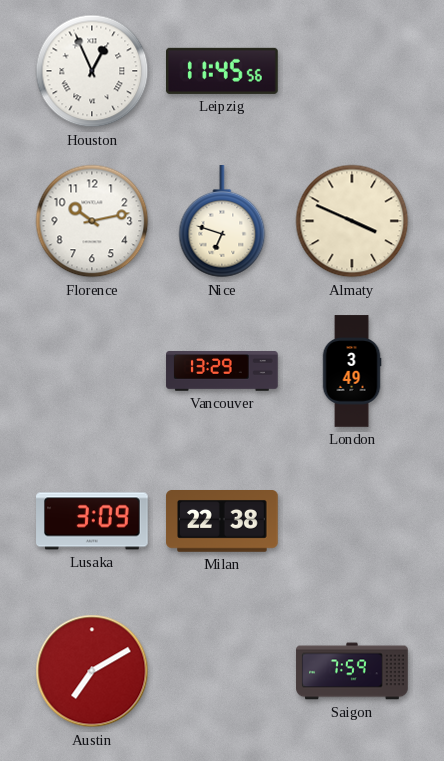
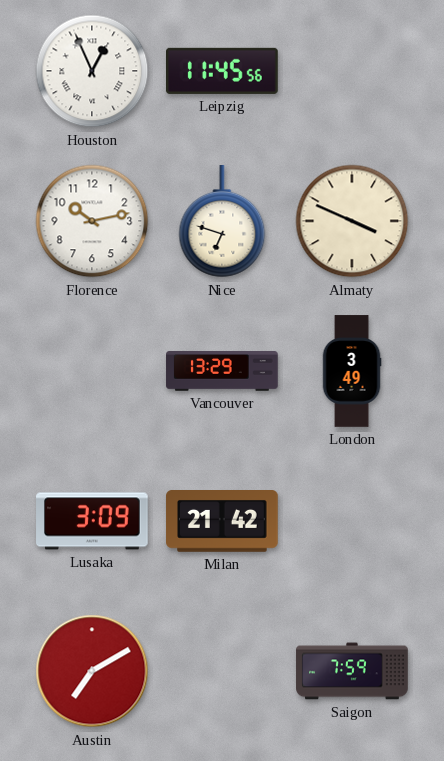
Milan: 22:38 -> 21:42
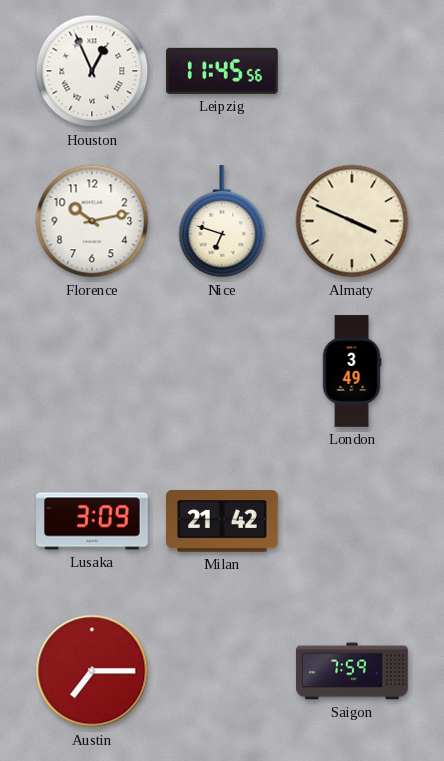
Vancouver: 13:29 -> none
Austin: 7:10 -> 7:15
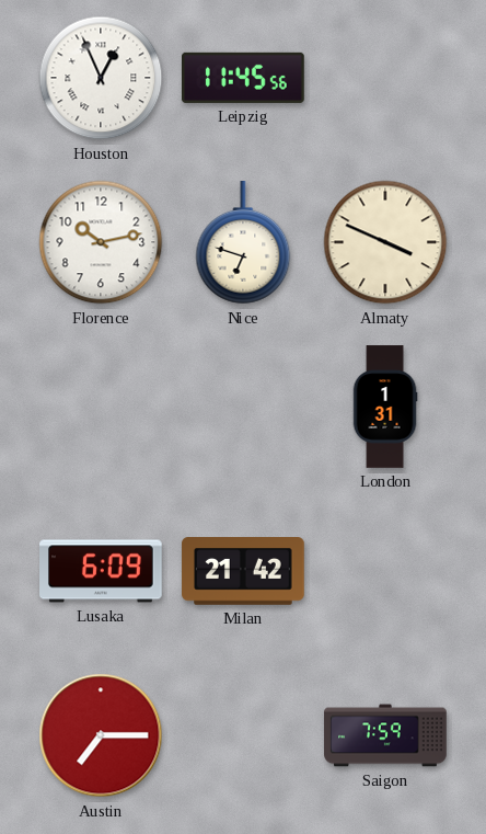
London: 3:49 -> 1:31
Lusaka: 3:09 -> 6:09
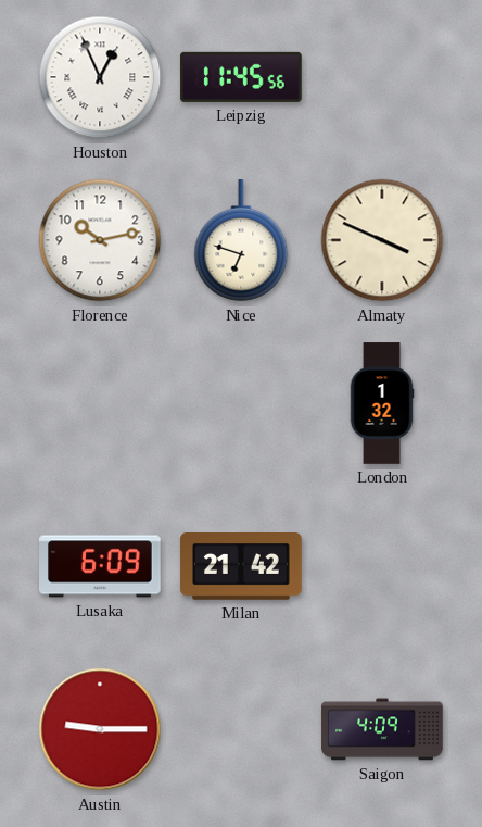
London: 1:31 -> 1:32
Austin: 7:15 -> 9:15
Saigon: 7:59 -> 4:09
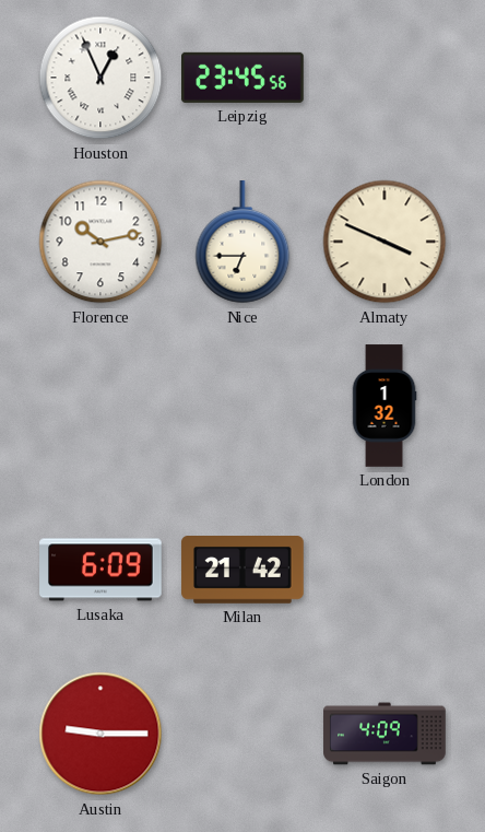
Leipzig: 11:45 -> 23:45
Nice: 6:48 -> 6:45
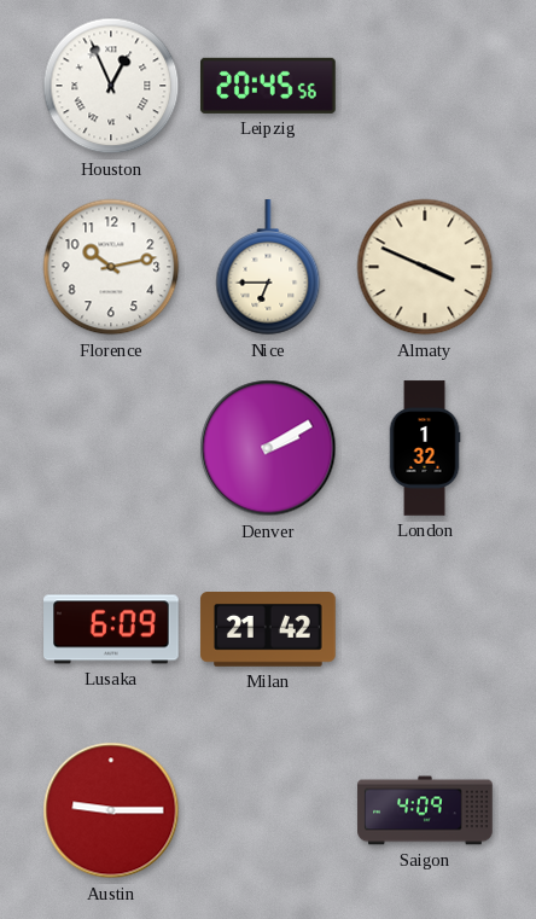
Leipzig: 23:45 -> 20:45
Denver: none -> 2:10
